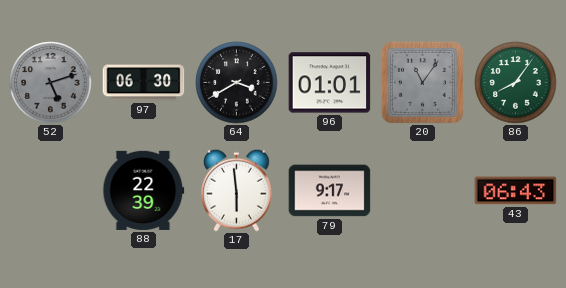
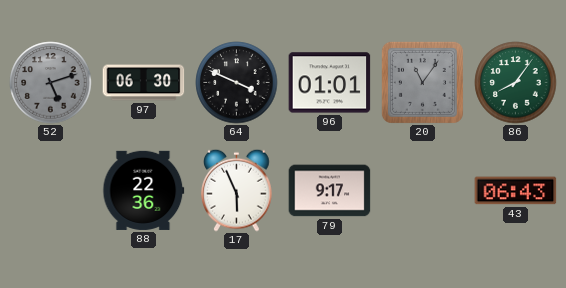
64: 3:40 -> 3:49
88: 22:39 -> 22:36
17: 5:59 -> 5:56
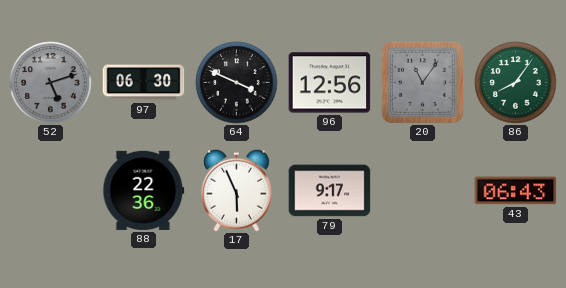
96: 01:01 -> 12:56
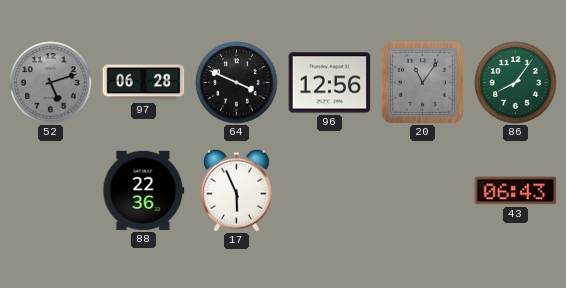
97: 06:30 -> 06:28
79: 9:17 -> none
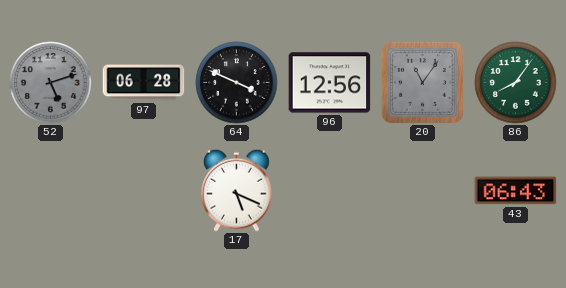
88: 22:36 -> none
17: 5:56 -> 5:19
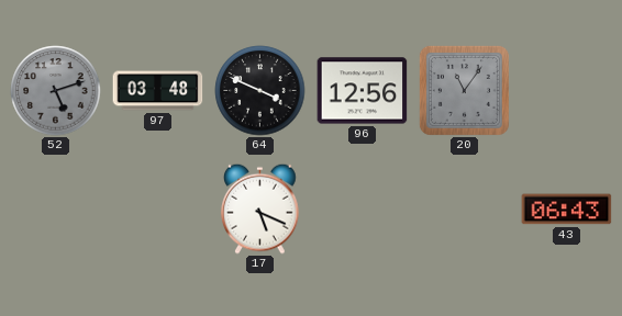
97: 06:28 -> 03:48
86: 8:06 -> none
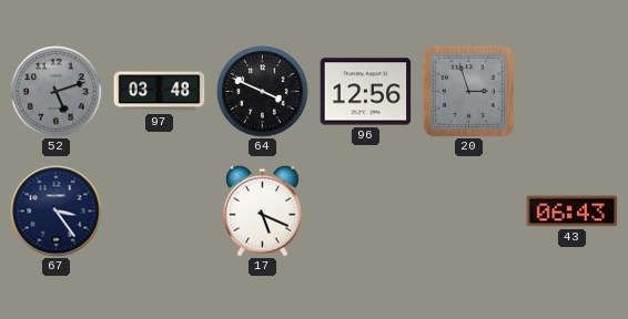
20: 11:06 -> 2:57
67: none -> 3:24
